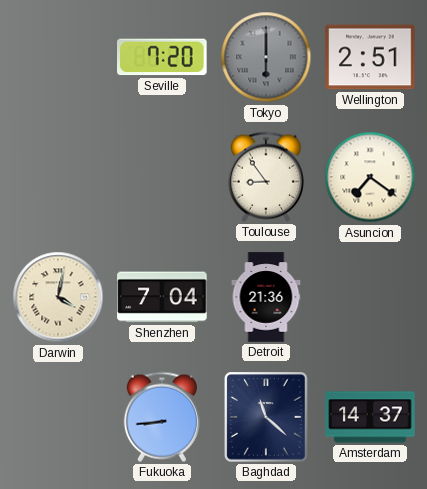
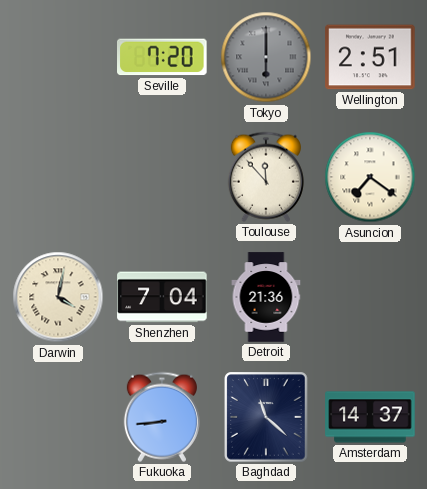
Toulouse: 8:54 -> 11:53
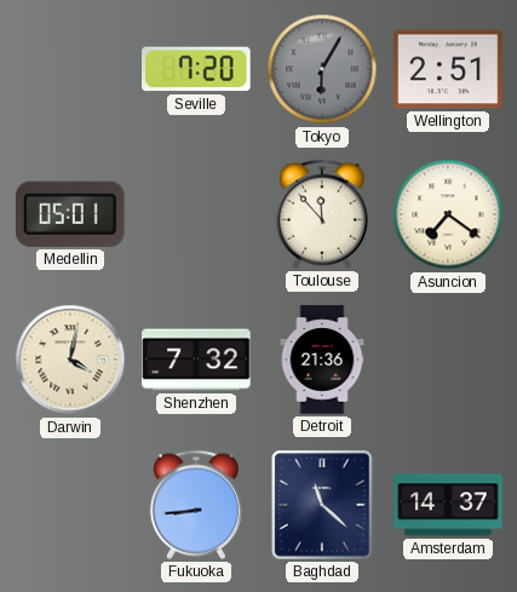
Tokyo: 6:00 -> 6:05
Medellin: none -> 05:01
Shenzhen: 7:04 -> 7:32
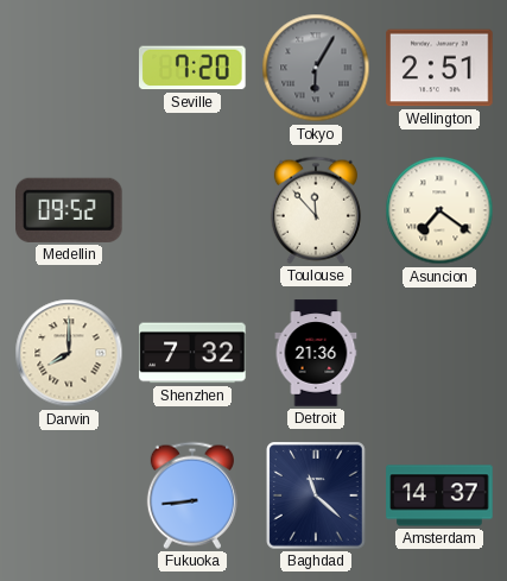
Medellin: 05:01 -> 09:52
Darwin: 4:02 -> 8:00
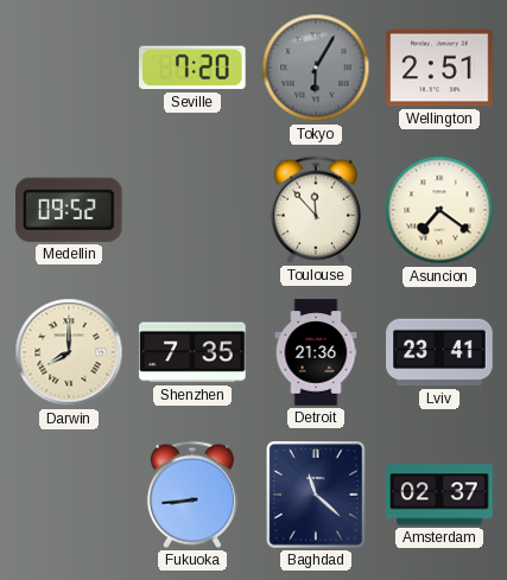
Shenzhen: 7:32 -> 7:35
Lviv: none -> 23:41
Amsterdam: 14:37 -> 02:37
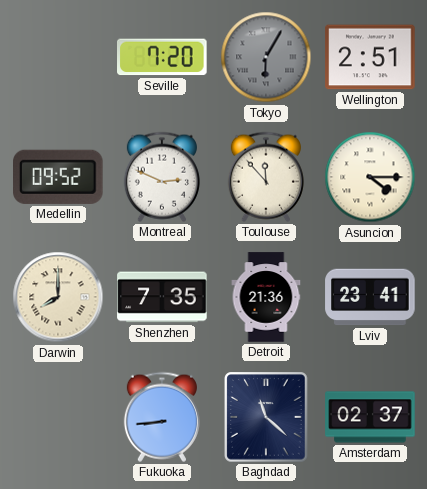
Montreal: none -> 2:49
Asuncion: 7:21 -> 4:15
